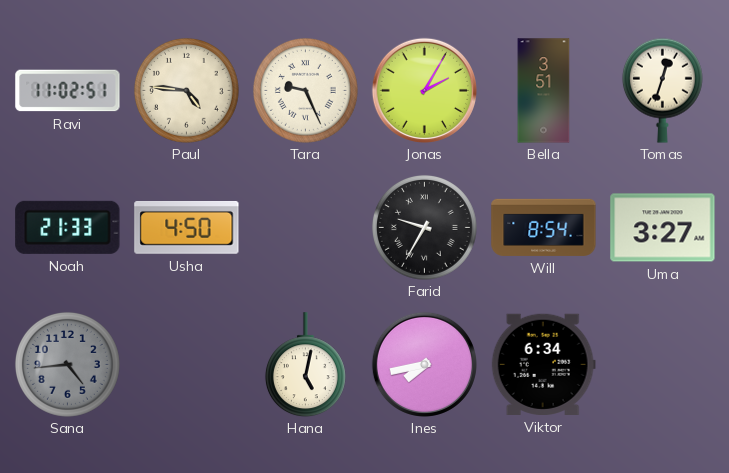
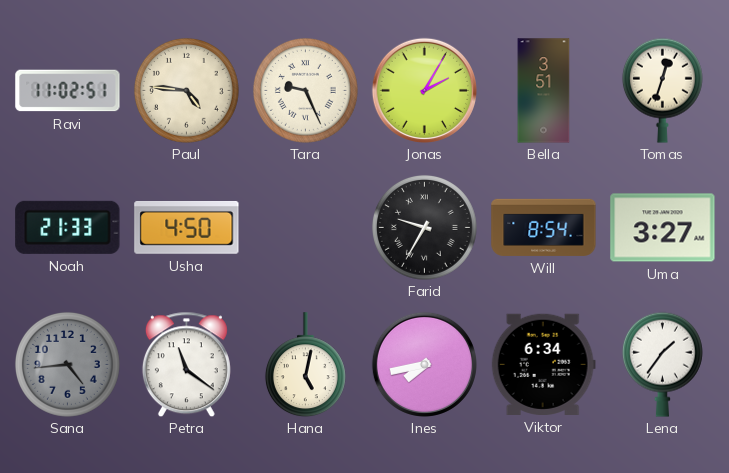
Petra: none -> 11:21
Lena: none -> 1:36
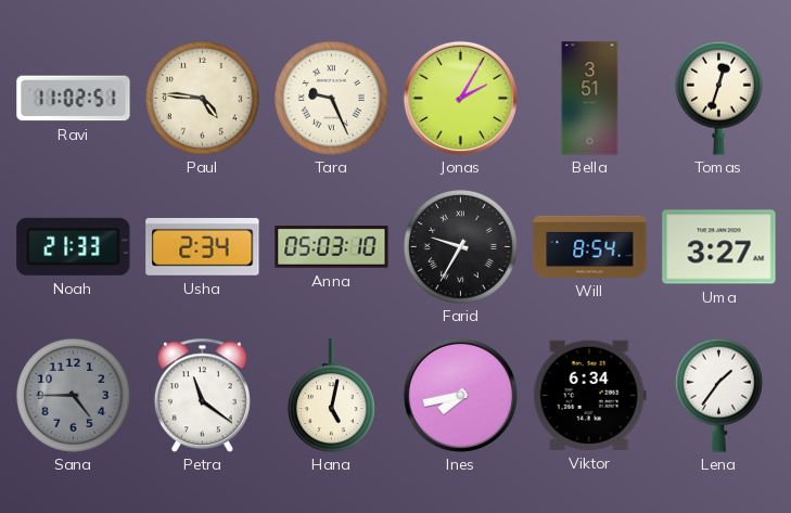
Usha: 4:50 -> 2:34
Anna: none -> 05:03
Sana: 4:44 -> 4:45
